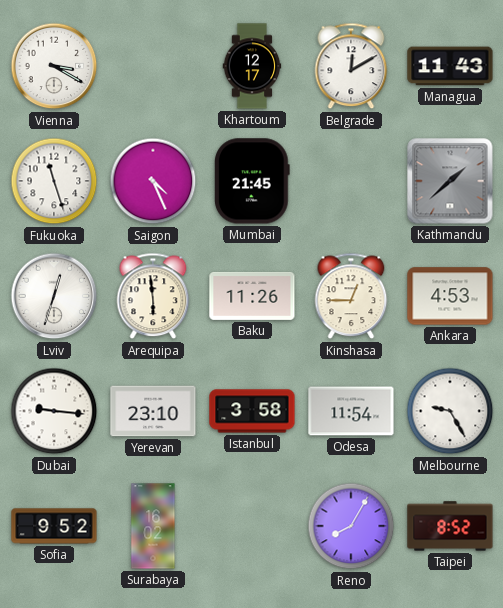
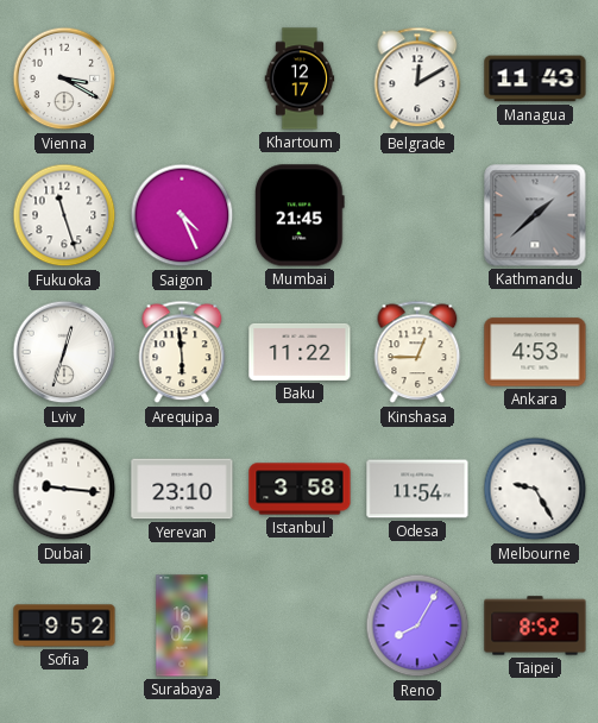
Baku: 11:26 -> 11:22
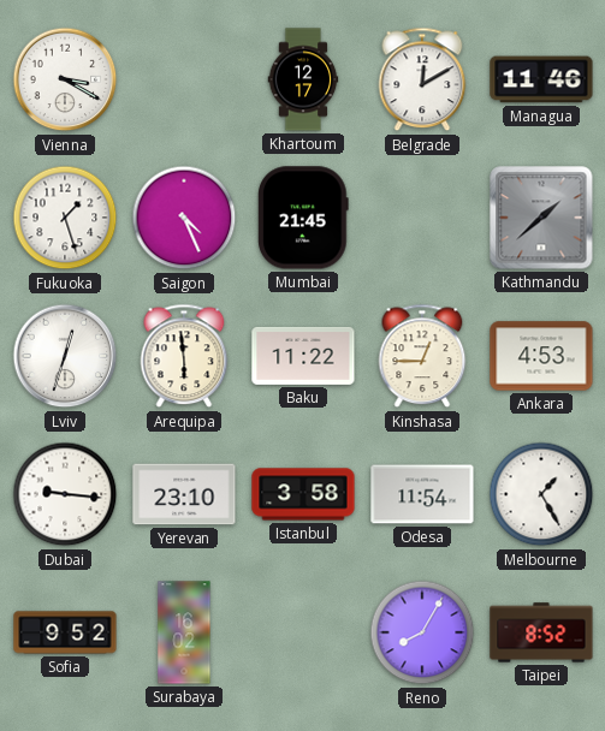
Managua: 11:43 -> 11:46
Fukuoka: 11:27 -> 1:27
Melbourne: 9:25 -> 1:25
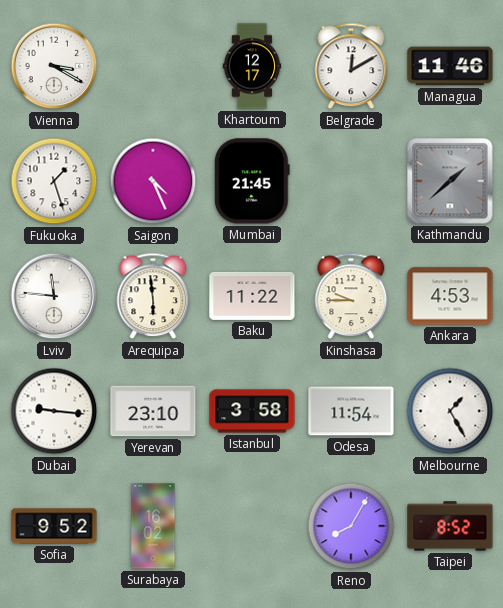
Lviv: 12:33 -> 11:46
Kinshasa: 12:45 -> 9:45
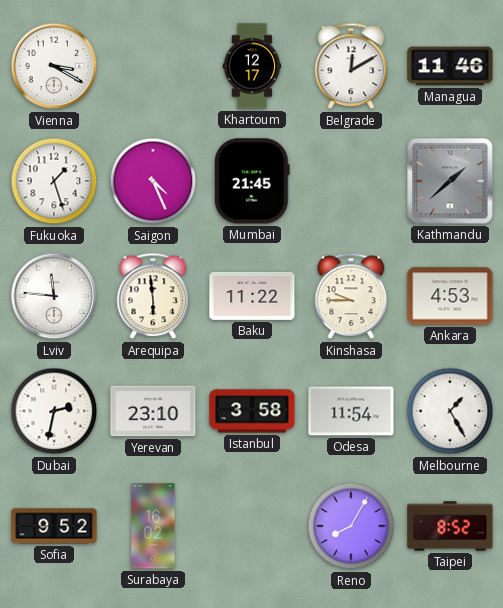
Dubai: 9:16 -> 2:32
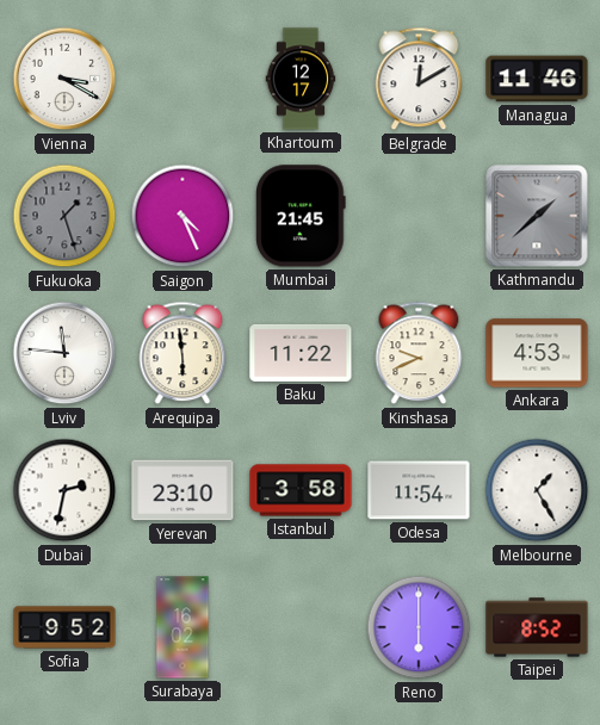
Fukuoka dial: white -> grey
Kinshasa: 9:45 -> 9:41
Reno: 8:05 -> 6:00
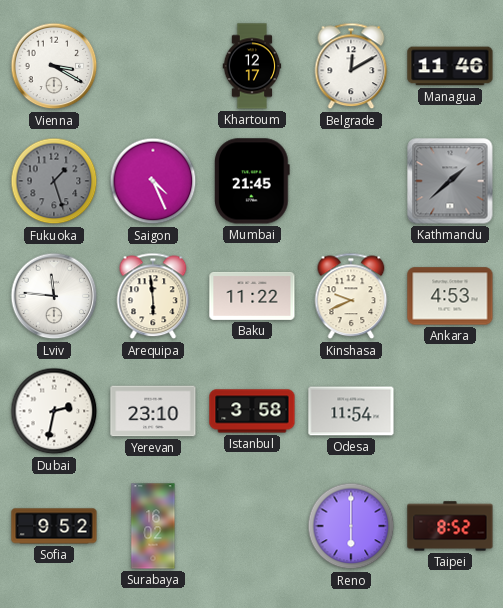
Melbourne: 1:25 -> none
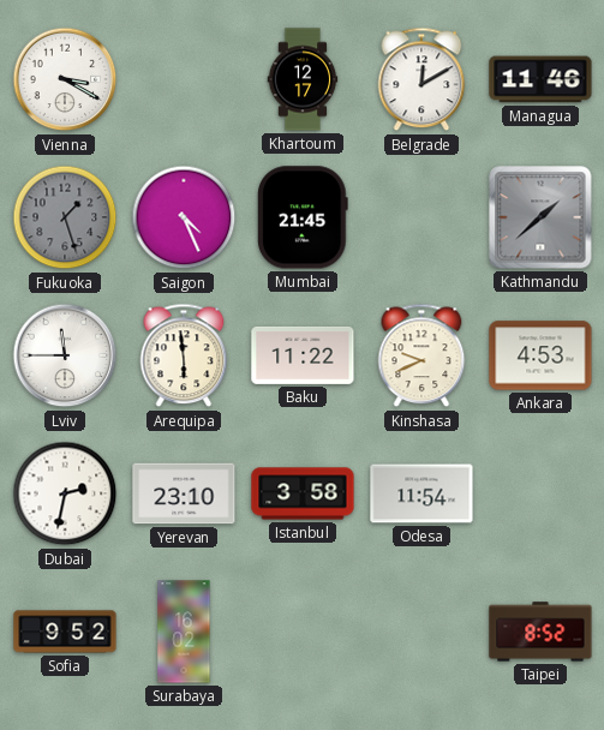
Lviv: 11:46 -> 11:45
Reno: 6:00 -> none
